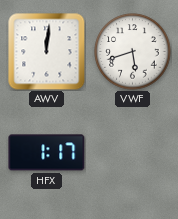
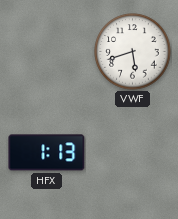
AWV: 12:01 -> none
HFX: 1:17 -> 1:13
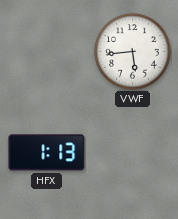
VWF: 5:42 -> 5:44
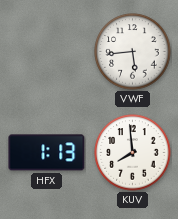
KUV: none -> 7:59
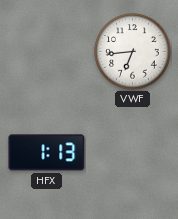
VWF: 5:44 -> 6:44
KUV: 7:59 -> none
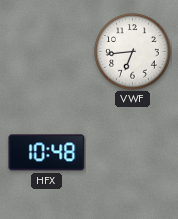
HFX: 1:13 -> 10:48
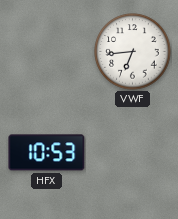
HFX: 10:48 -> 10:53
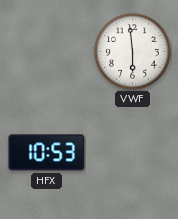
VWF: 6:44 -> 5:59
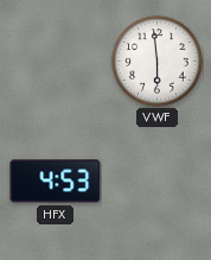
HFX: 10:53 -> 4:53
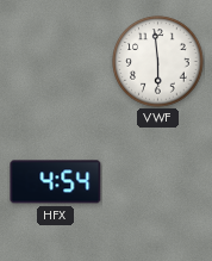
HFX: 4:53 -> 4:54
